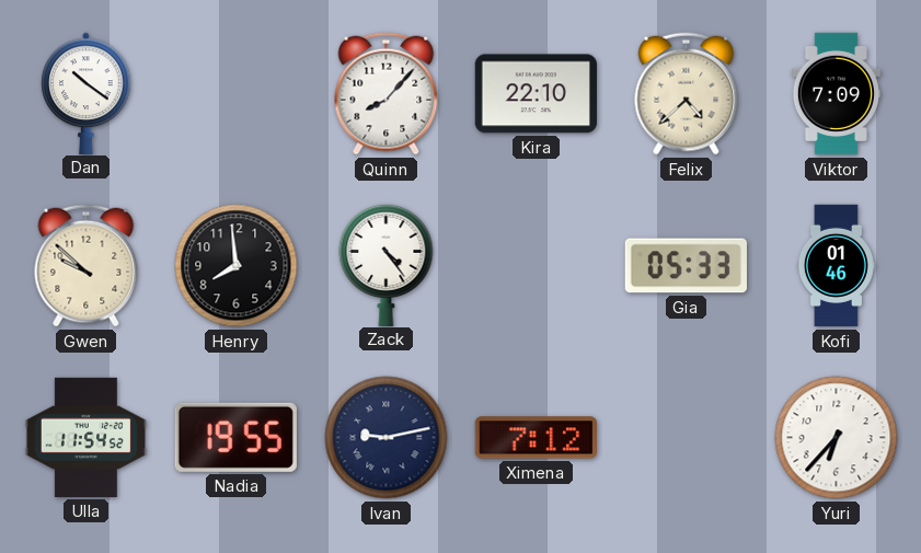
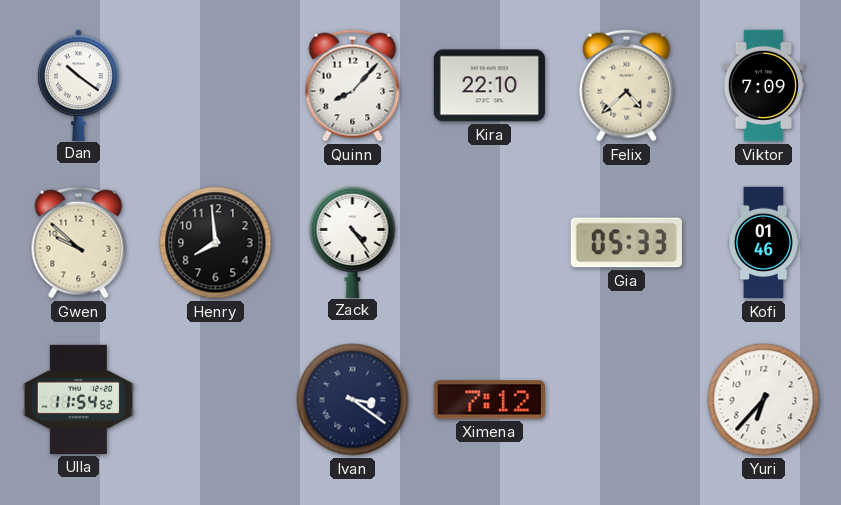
Nadia: 19:55 -> none
Ivan: 9:13 -> 3:21
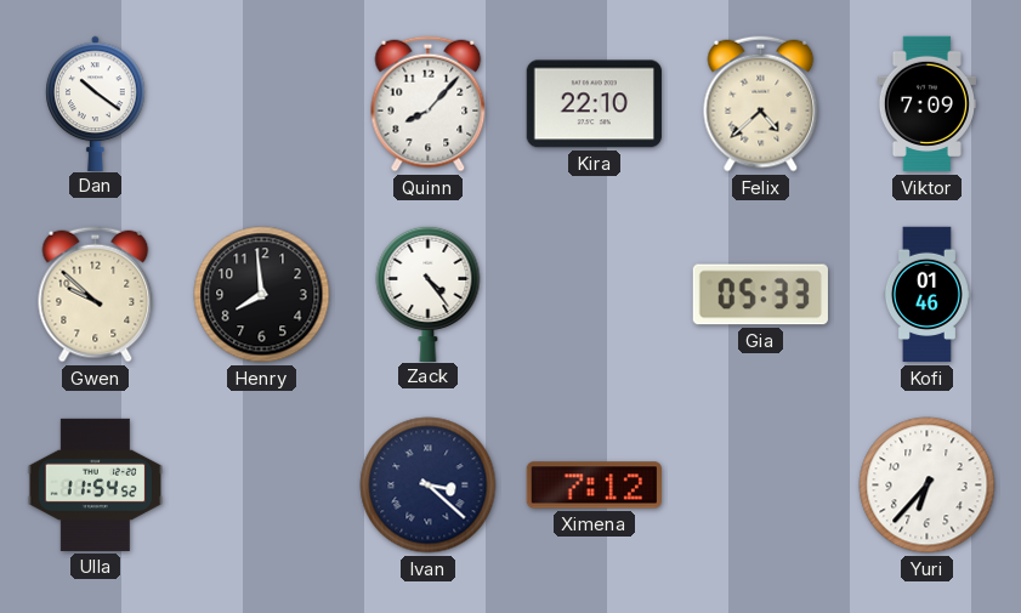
Ivan: 3:21 -> 3:22
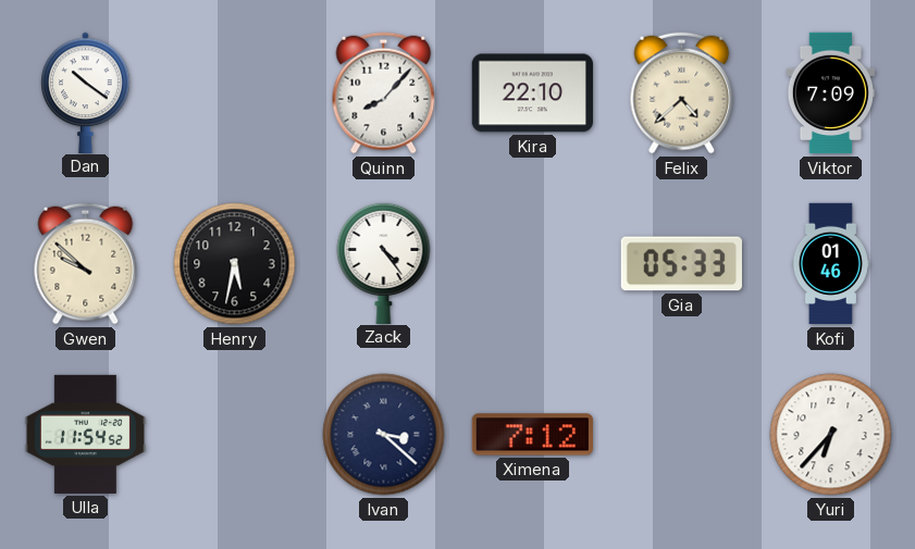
Henry: 7:59 -> 5:32
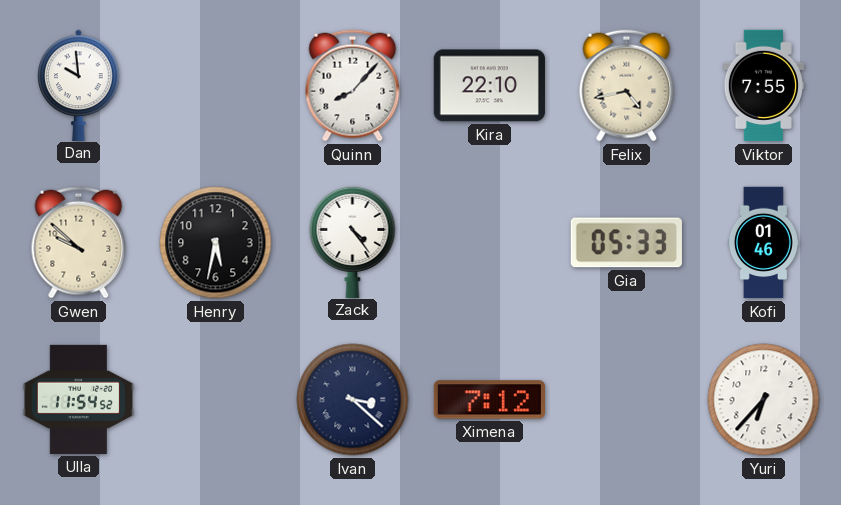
Dan: 10:21 -> 9:59
Felix: 4:38 -> 4:43
Viktor: 7:09 -> 7:55
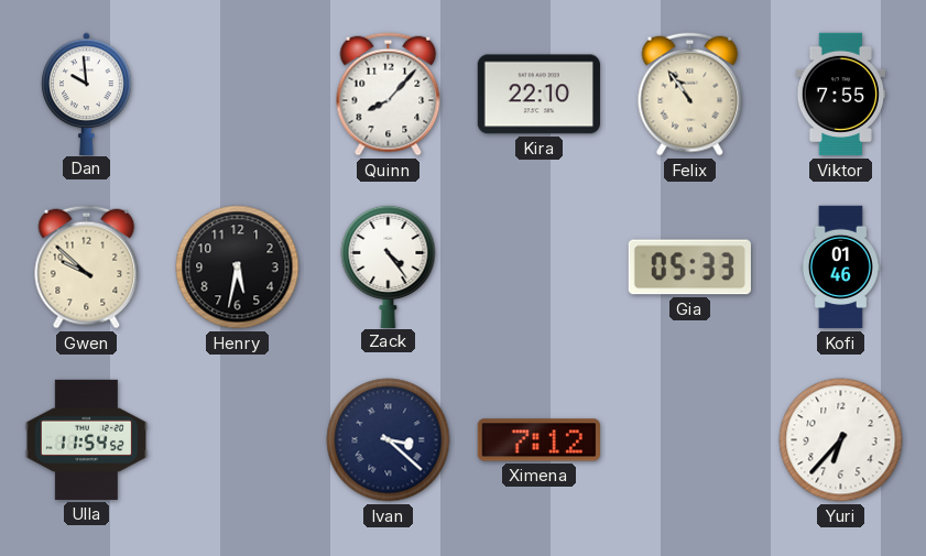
Felix: 4:43 -> 10:54
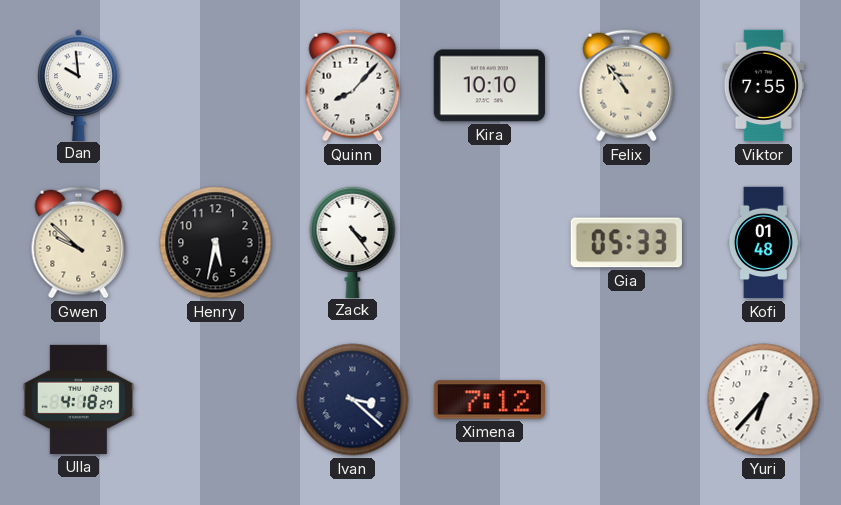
Kira: 22:10 -> 10:10
Kofi: 01:46 -> 01:48
Ulla: 11:54 -> 4:18
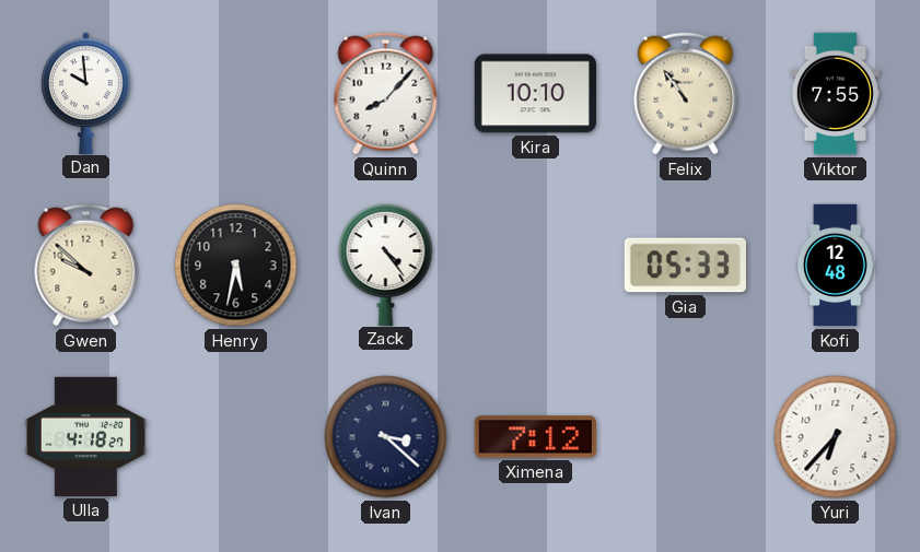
Kofi: 01:48 -> 12:48
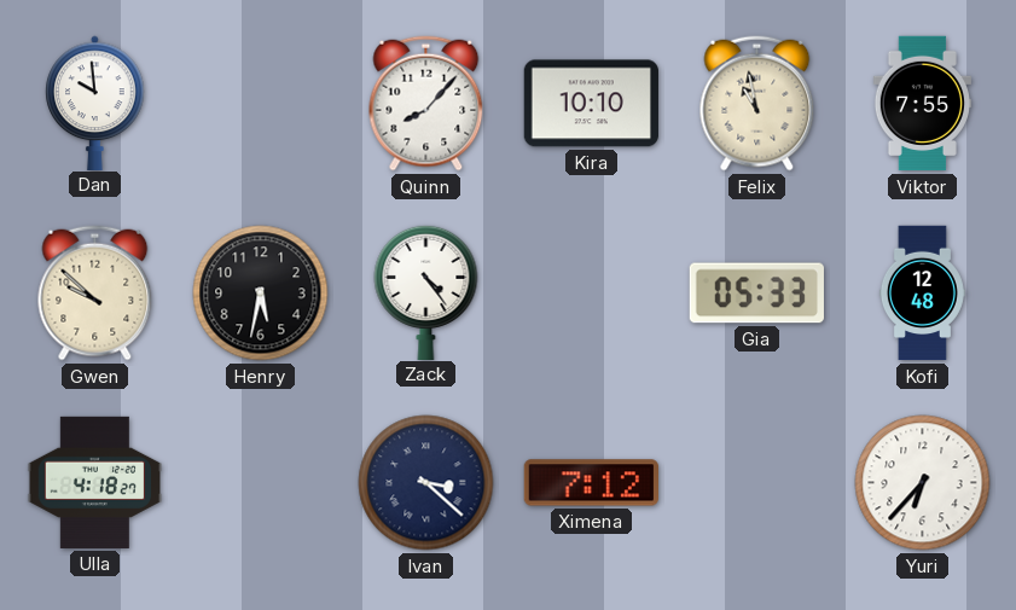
Felix: 10:54 -> 10:58
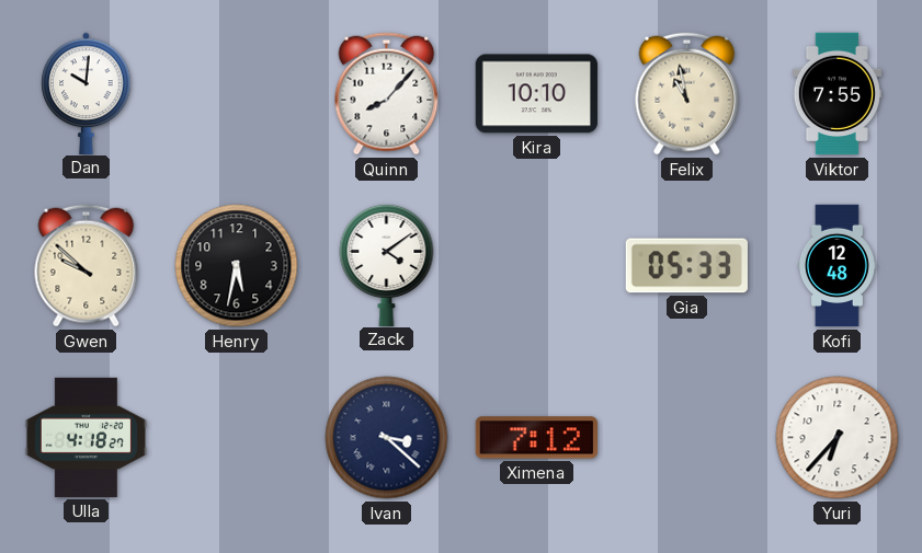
Dan: 9:59 -> 10:01
Zack: 4:24 -> 4:09
